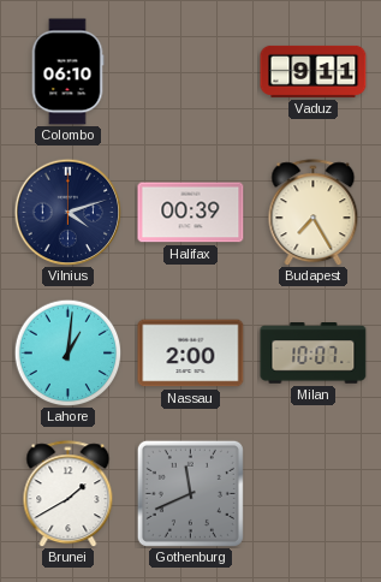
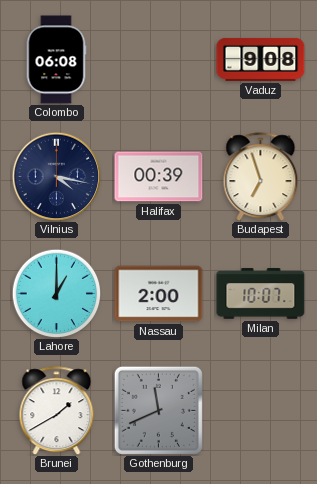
Colombo: 06:10 -> 06:08
Vaduz: 9:11 -> 9:08
Vilnius: 4:12 -> 4:17
Budapest: 7:25 -> 6:57
Lahore: 1:01 -> 1:00
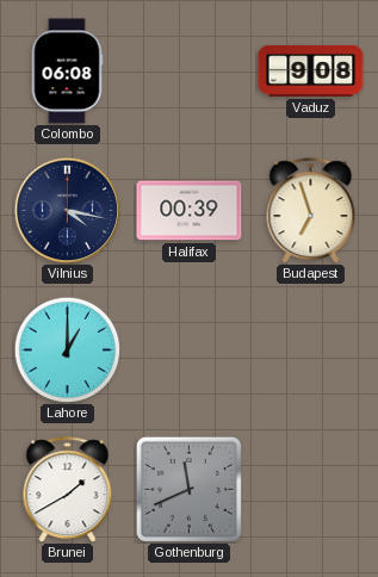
Nassau: 2:00 -> none
Milan: 10:07 -> none
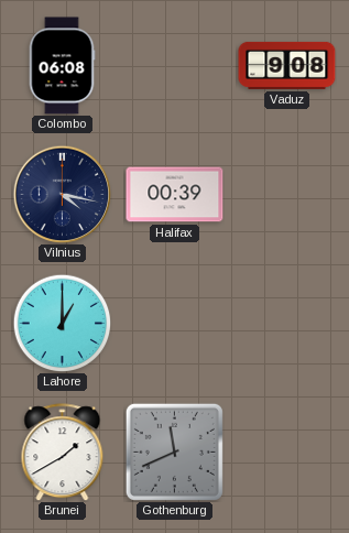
Budapest: 6:57 -> none
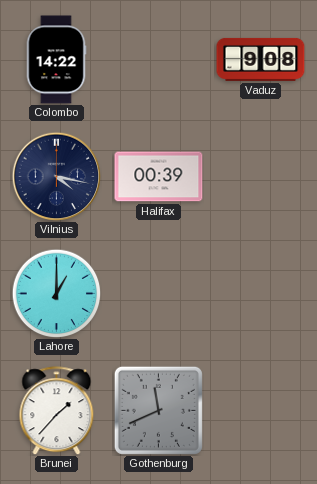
Colombo: 06:08 -> 14:22
Brunei: 1:40 -> 1:37
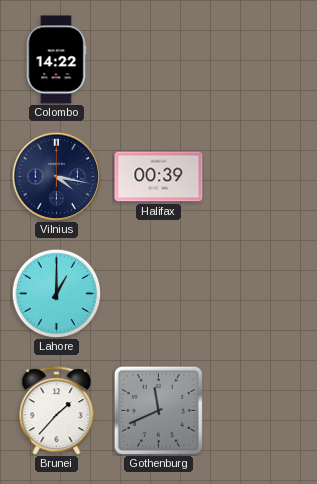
Vaduz: 9:08 -> none
